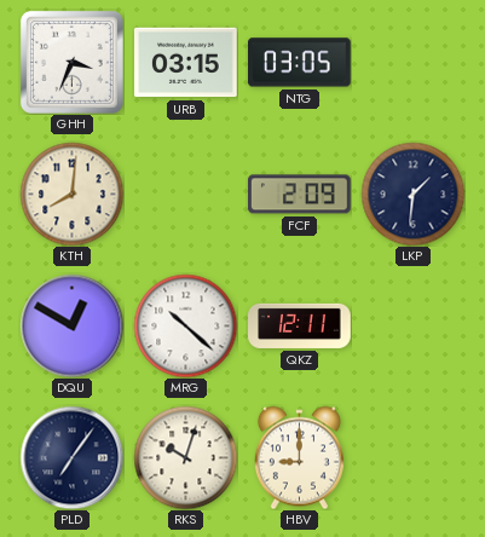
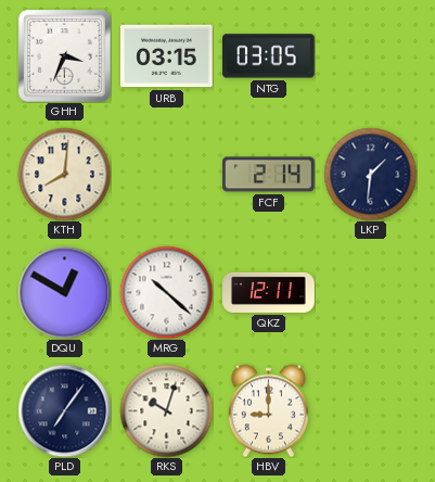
FCF: 2:09 -> 2:14
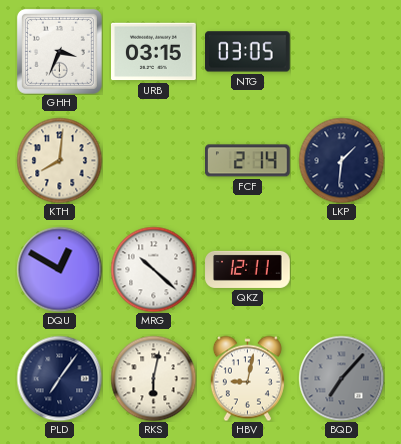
RKS: 10:03 -> 6:02
HBV: 9:00 -> 9:02
BQD: none -> 7:07
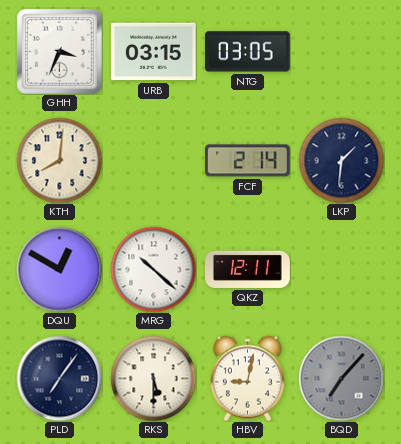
RKS: 6:02 -> 5:30
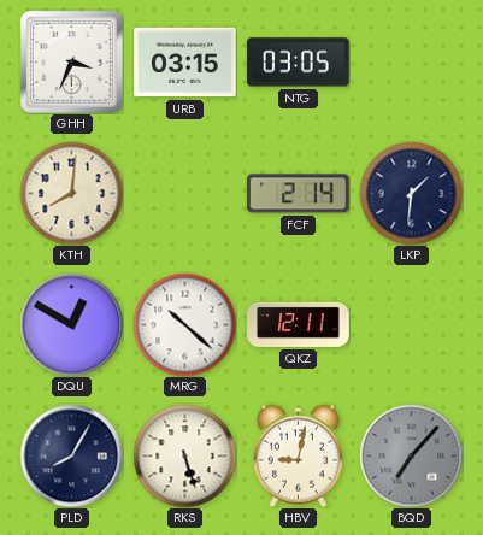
PLD: 7:06 -> 8:05
RKS: 5:30 -> 5:27
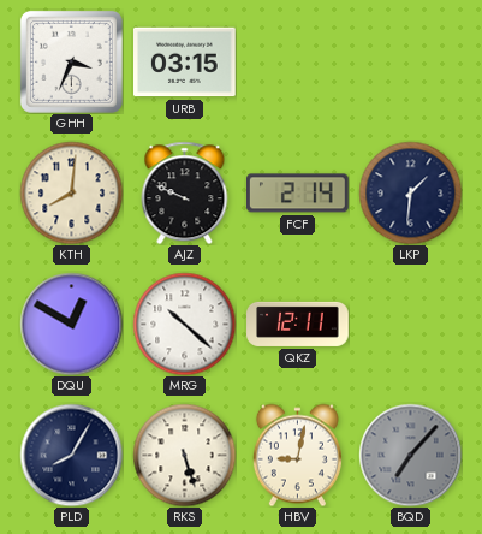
NTG: 03:05 -> none
AJZ: none -> 9:49
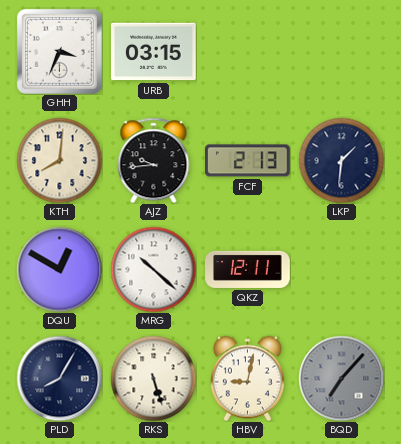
AJZ: 9:49 -> 9:44
FCF: 2:14 -> 2:13
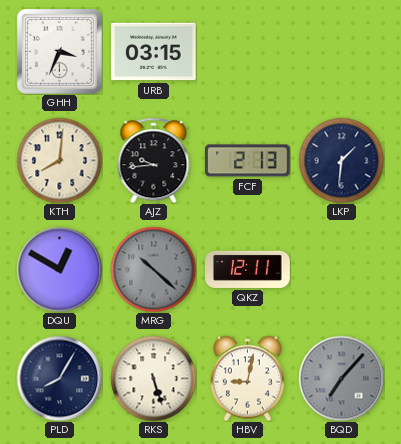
MRG dial: white -> grey
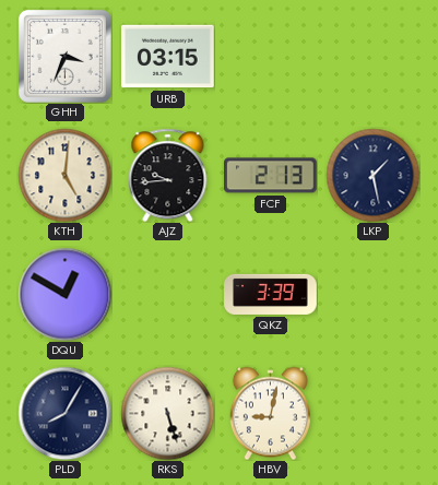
KTH: 8:01 -> 5:01
LKP: 1:31 -> 1:28
MRG: 10:22 -> none
QKZ: 12:11 -> 3:39
BQD: 7:07 -> none
